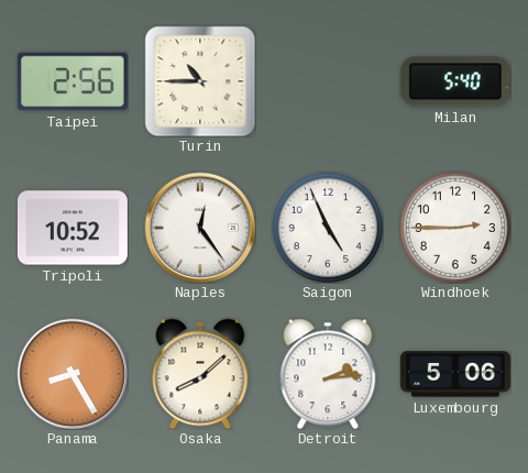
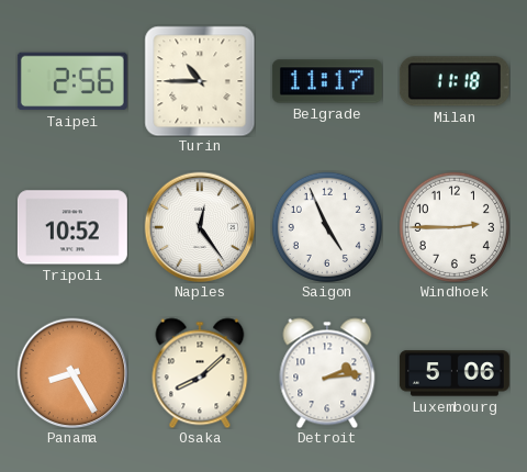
Belgrade: none -> 11:17
Milan: 5:40 -> 11:18
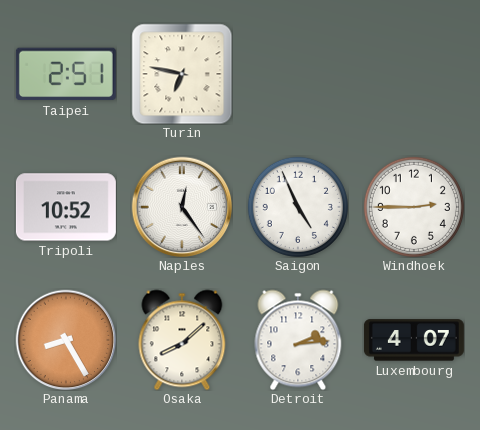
Taipei: 2:56 -> 2:51
Turin: 10:45 -> 6:47
Belgrade: 11:17 -> none
Milan: 11:18 -> none
Luxembourg: 5:06 -> 4:07
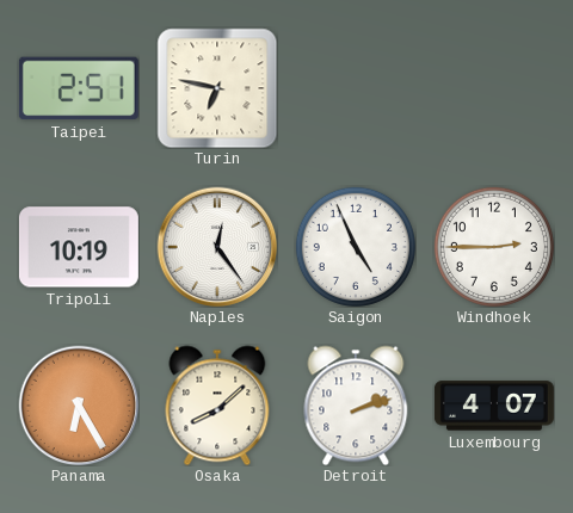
Tripoli: 10:52 -> 10:19
Panama: 8:25 -> 6:25
Detroit: 2:14 -> 2:12
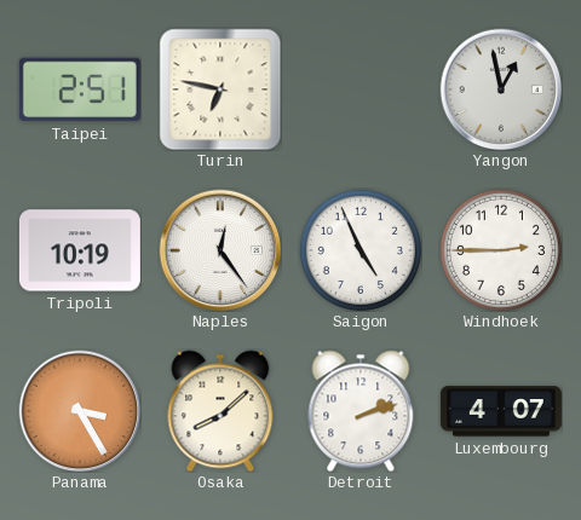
Yangon: none -> 12:58
Panama: 6:25 -> 3:25
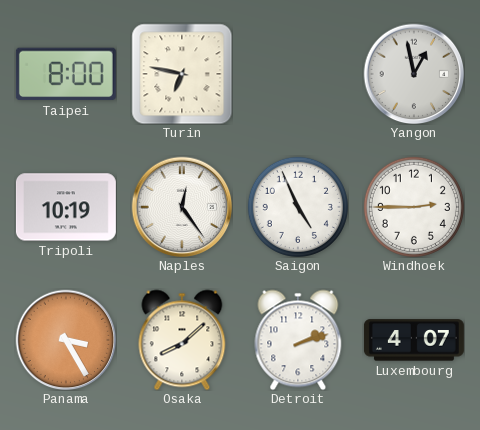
Taipei: 2:51 -> 8:00
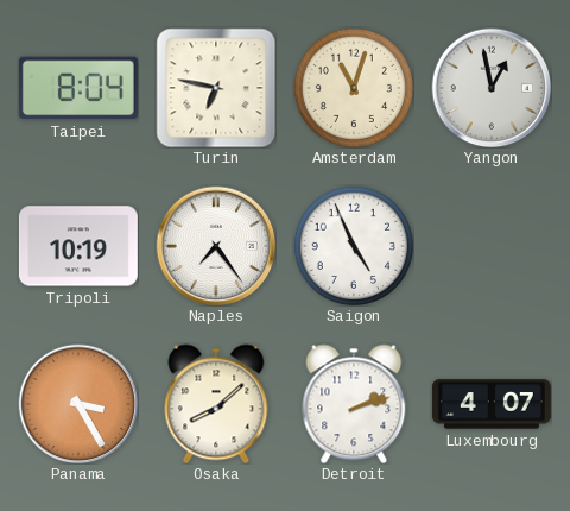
Taipei: 8:00 -> 8:04
Amsterdam: none -> 11:03
Naples: 12:24 -> 7:24
Windhoek: 2:45 -> none
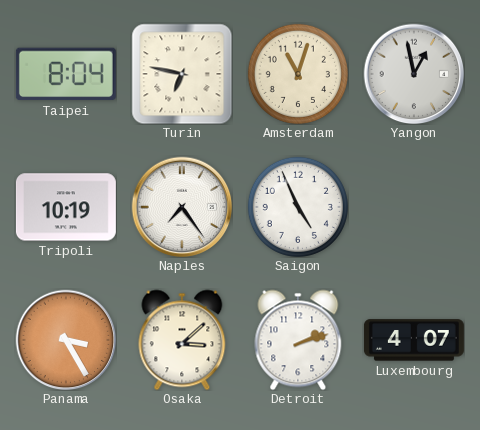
Osaka: 8:08 -> 3:08
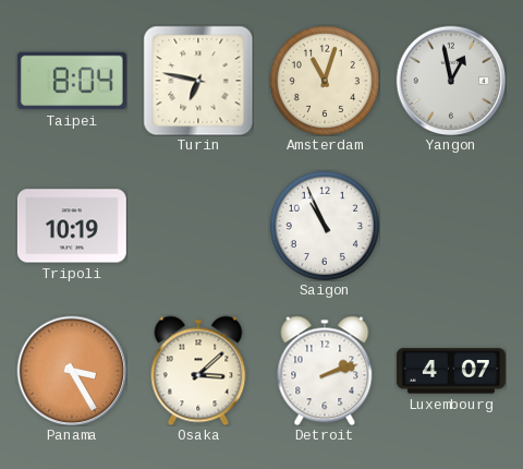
Naples: 7:24 -> none
Saigon: 4:56 -> 10:56
